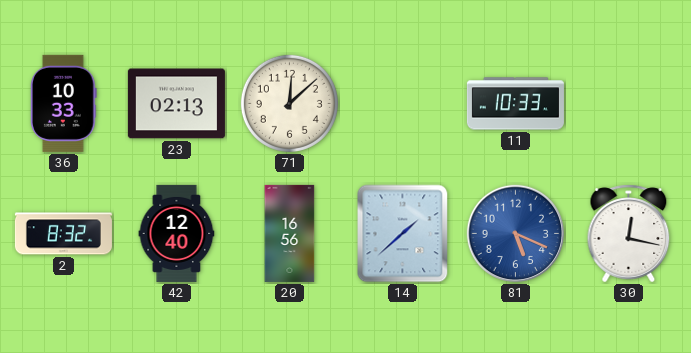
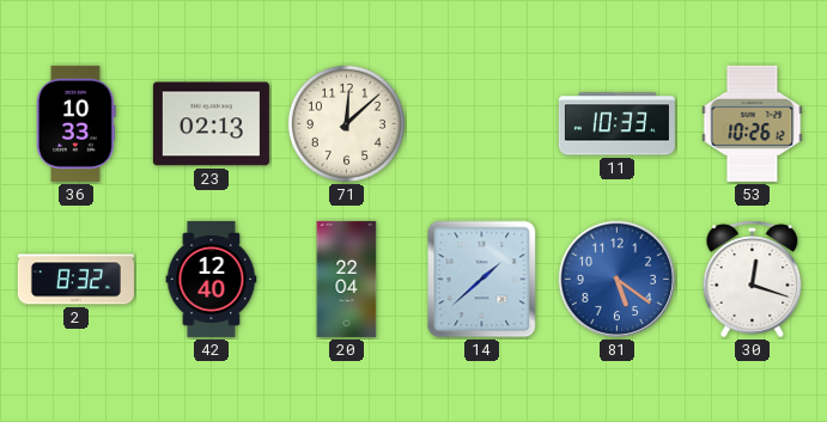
53: none -> 10:26
20: 16:56 -> 22:04
81: 5:19 -> 5:21
30: 12:17 -> 12:18
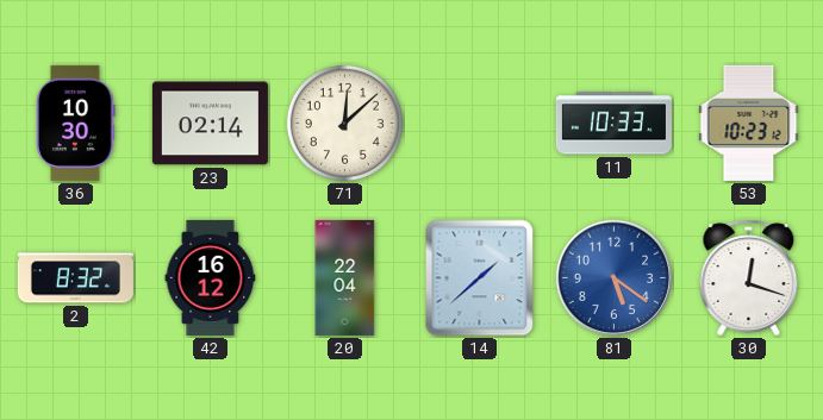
36: 10:33 -> 10:30
23: 02:13 -> 02:14
53: 10:26 -> 10:23
42: 12:40 -> 16:12
